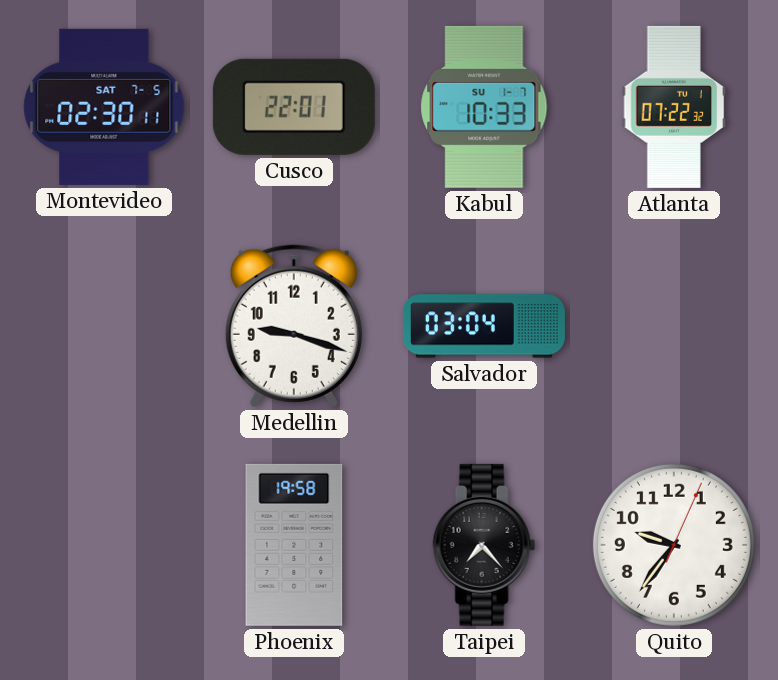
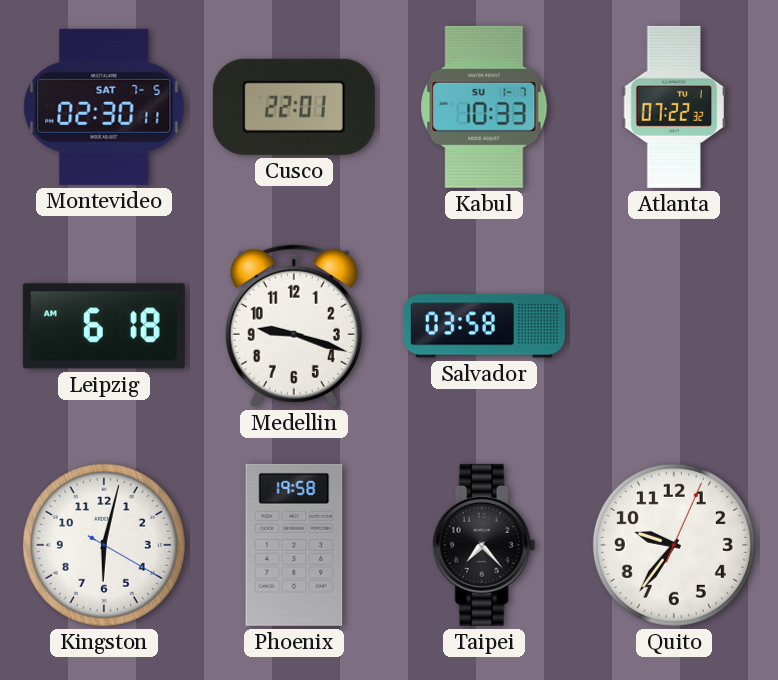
Leipzig: none -> 6:18
Salvador: 03:04 -> 03:58
Kingston: none -> 6:02
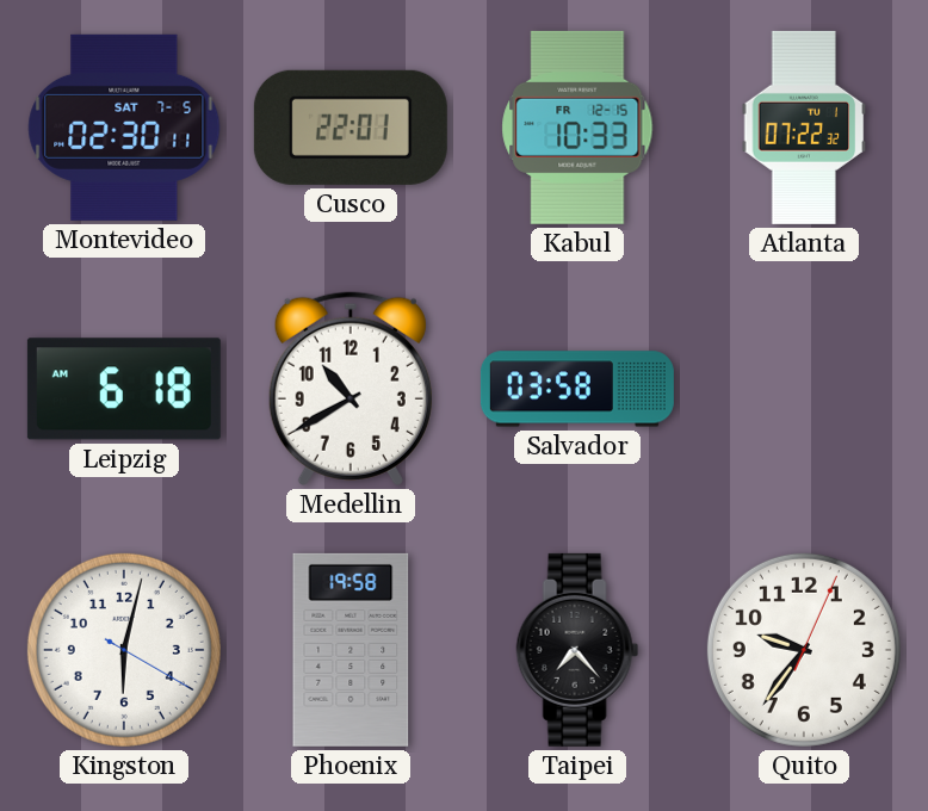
Kabul date: SU 1-7 -> FR 12-15
Medellin: 9:18 -> 10:40
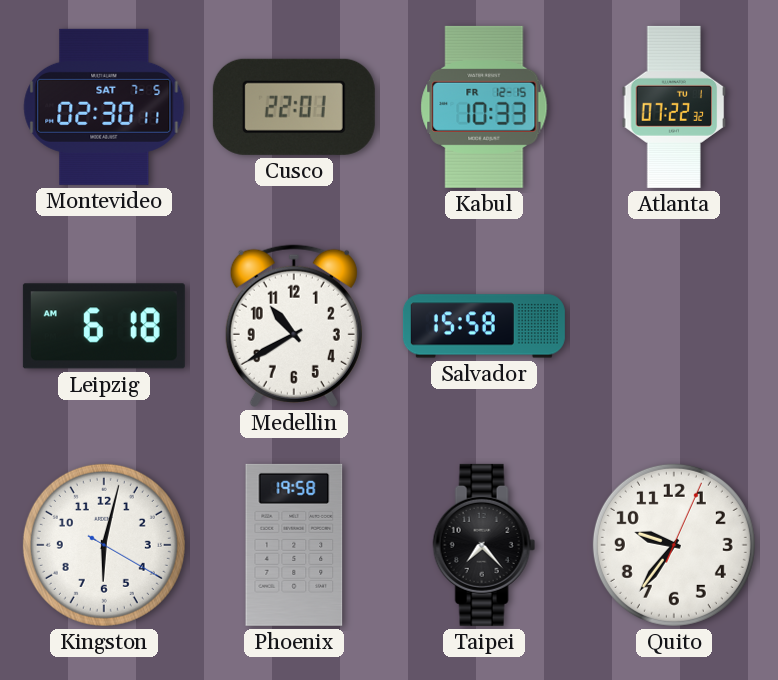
Salvador: 03:58 -> 15:58
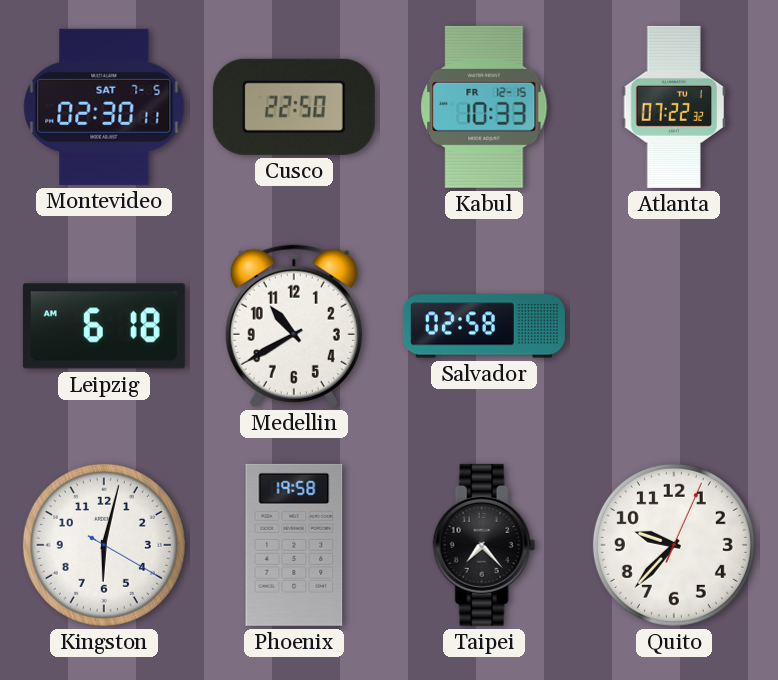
Cusco: 22:01 -> 22:50
Salvador: 15:58 -> 02:58
Quito: 9:36 -> 9:37
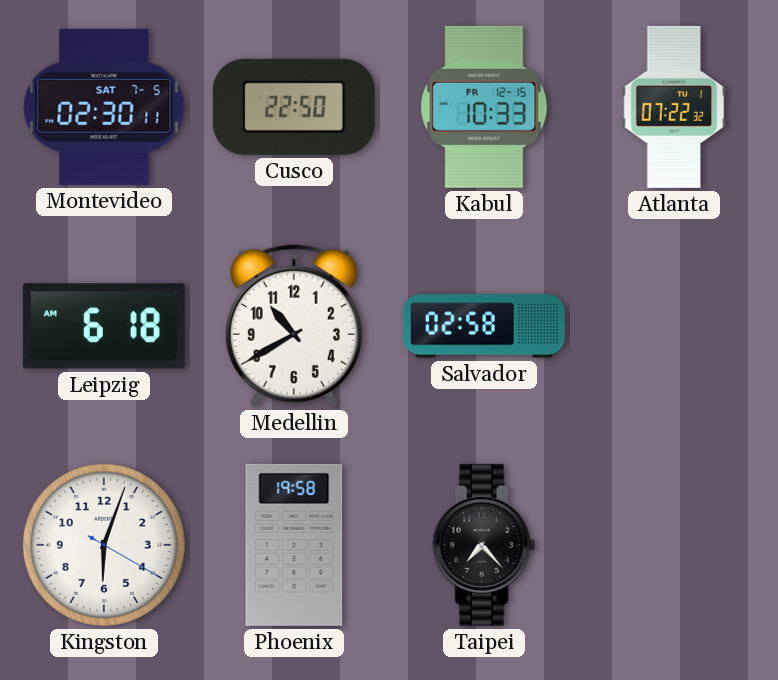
Kingston: 6:02 -> 6:03
Quito: 9:37 -> none
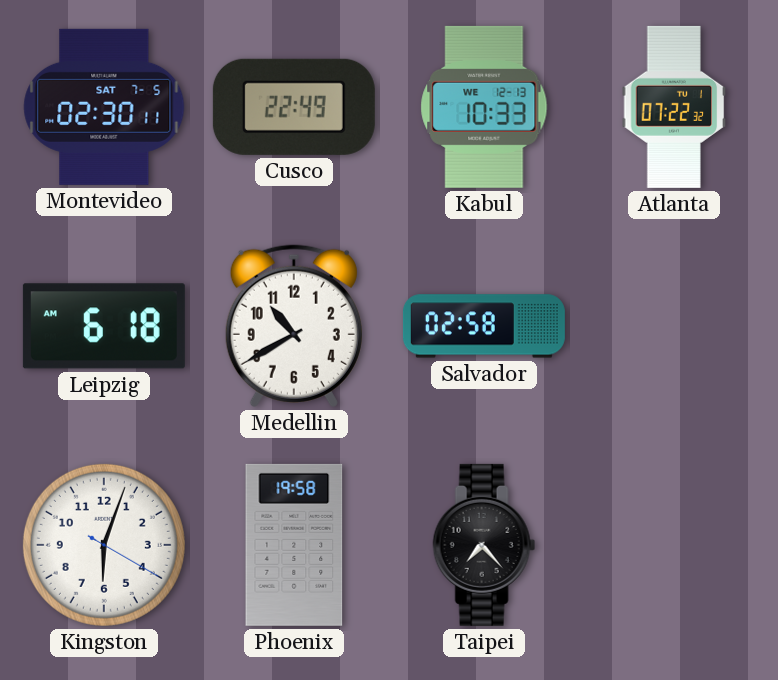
Cusco: 22:50 -> 22:49
Kabul date: FR 12-15 -> WE 12-13
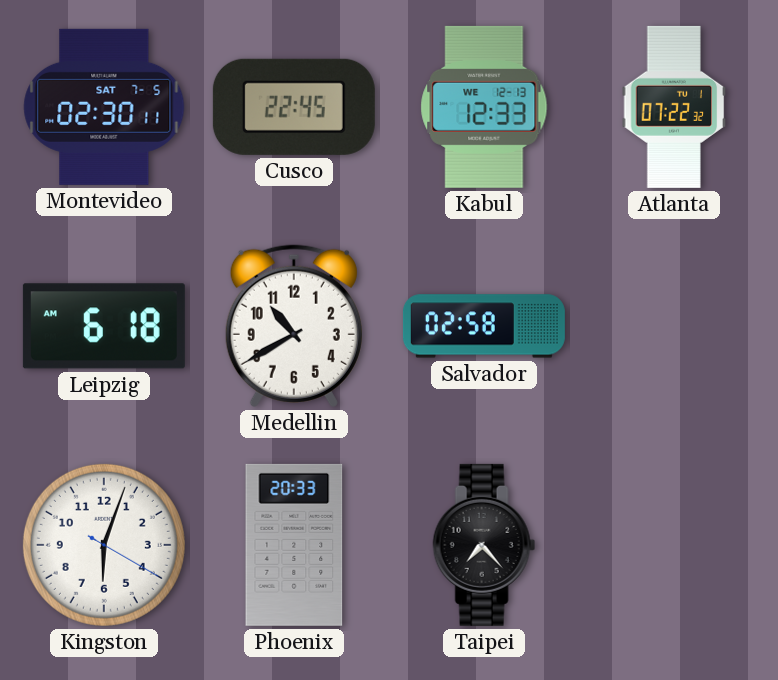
Cusco: 22:49 -> 22:45
Kabul: 10:33 -> 12:33
Phoenix: 19:58 -> 20:33
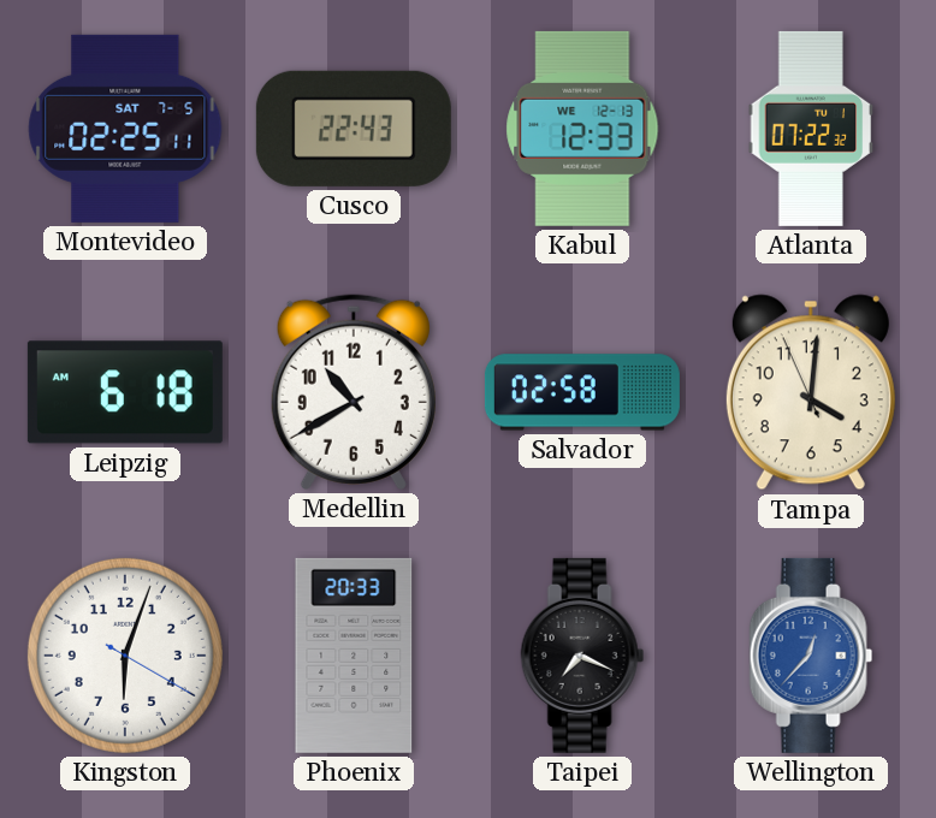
Montevideo: 02:30 -> 02:25
Cusco: 22:45 -> 22:43
Tampa: none -> 4:00
Taipei: 7:23 -> 7:19
Wellington: none -> 12:37
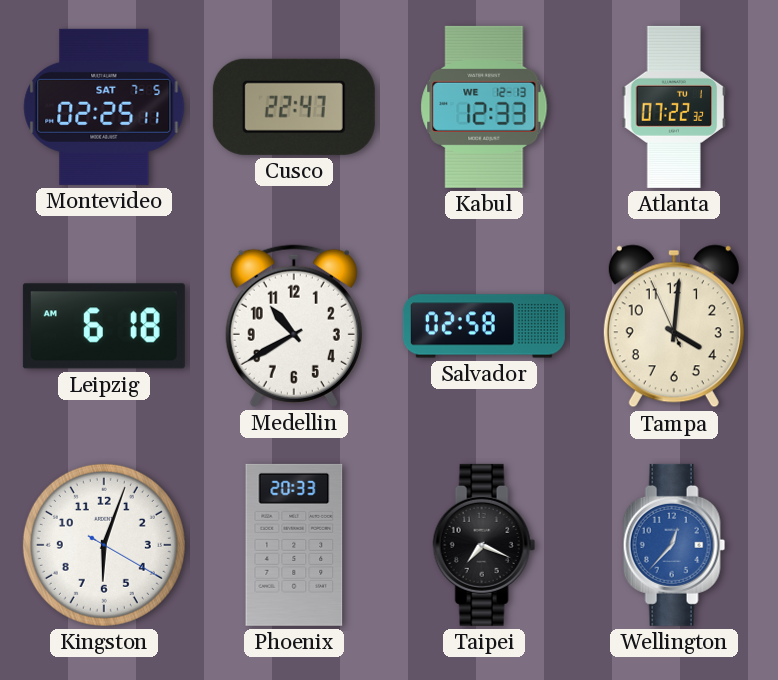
Cusco: 22:43 -> 22:47
